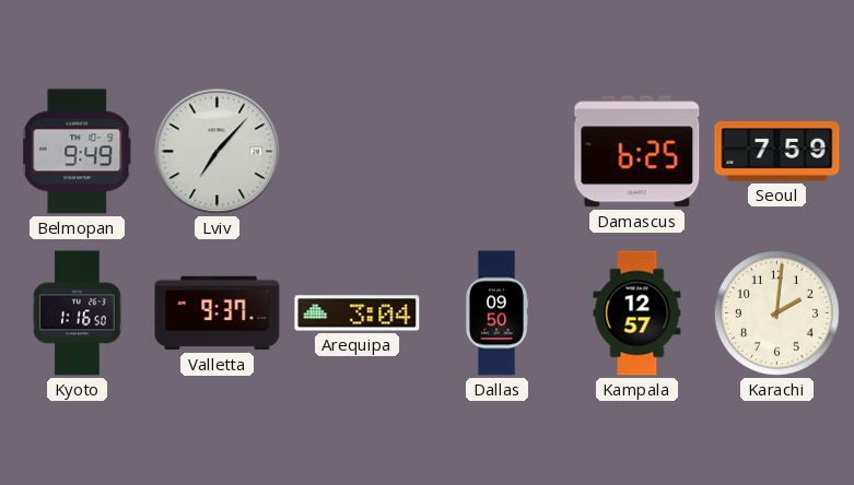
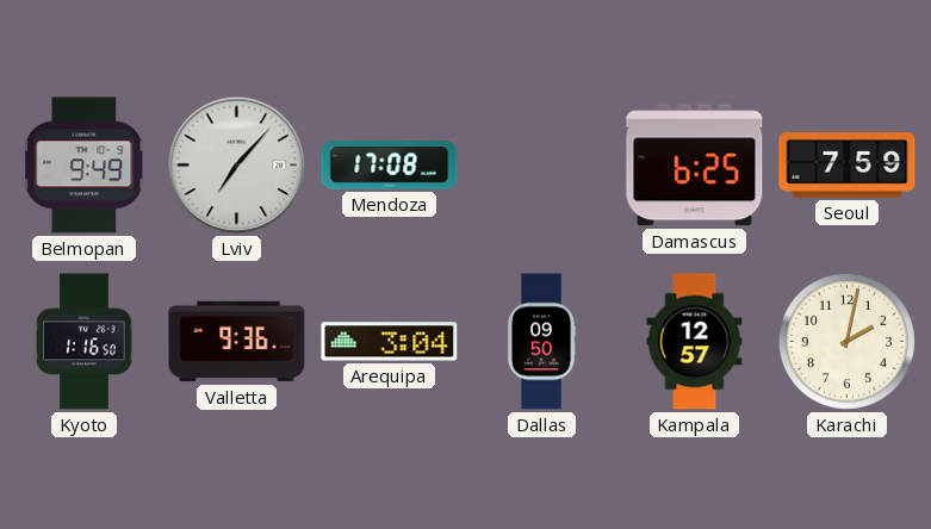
Mendoza: none -> 17:08
Valletta: 9:37 -> 9:36
Karachi: 2:01 -> 2:02
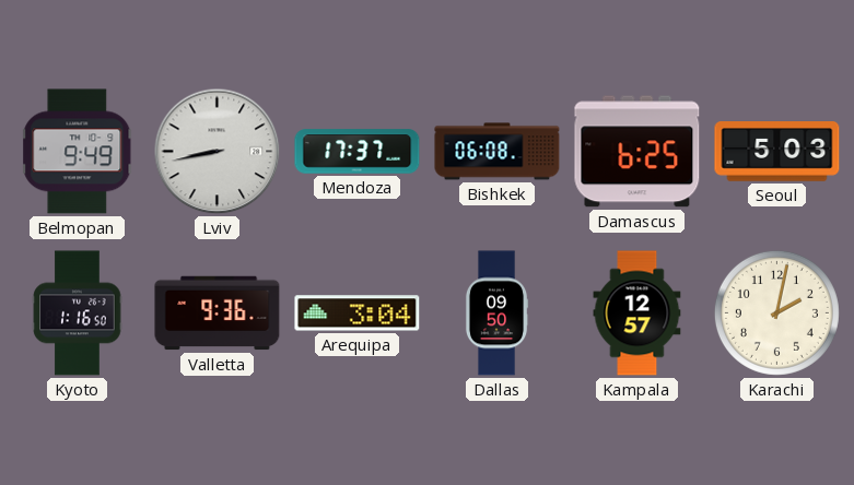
Lviv: 7:07 -> 8:43
Mendoza: 17:08 -> 17:37
Bishkek: none -> 06:08
Seoul: 7:59 -> 5:03
